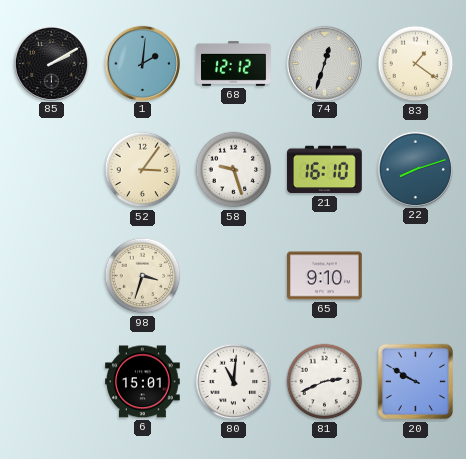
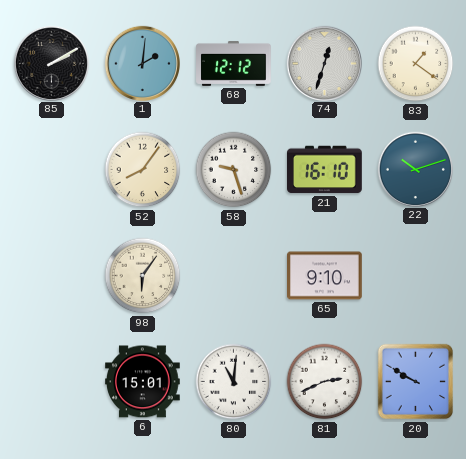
52: 3:06 -> 8:06
22: 8:12 -> 10:12
98: 3:33 -> 6:06
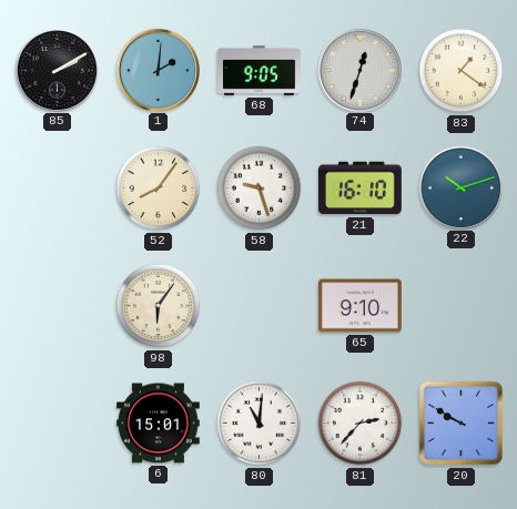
68: 12:12 -> 9:05
81: 2:41 -> 2:37
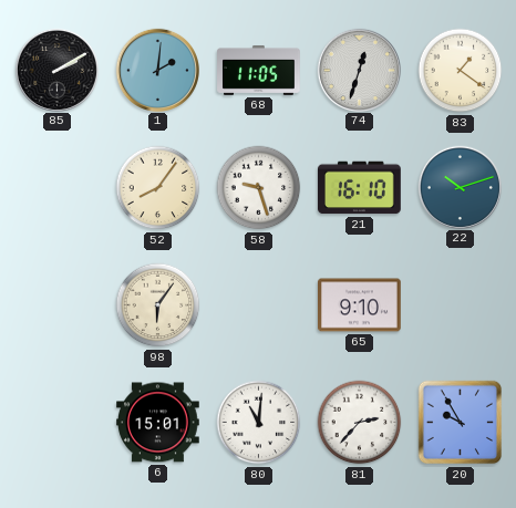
68: 9:05 -> 11:05
20: 9:50 -> 9:55
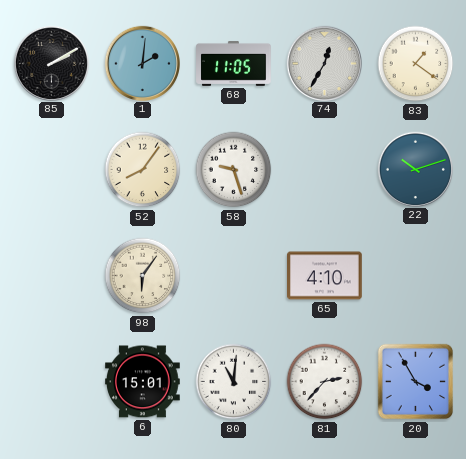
74: 12:33 -> 12:35
21: 16:10 -> none
65: 9:10 -> 4:10
20: 9:55 -> 3:55
